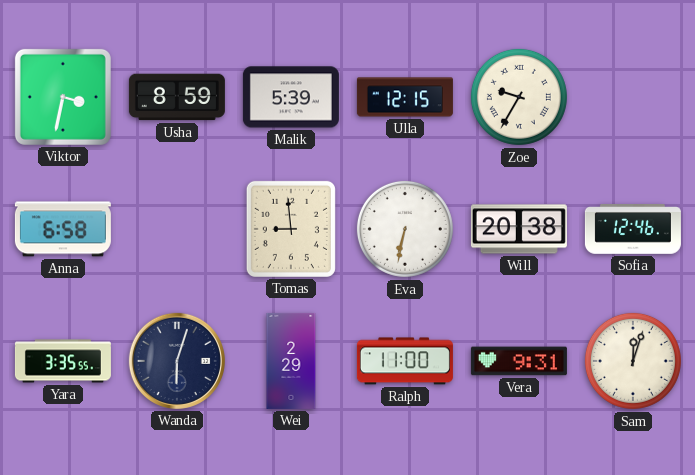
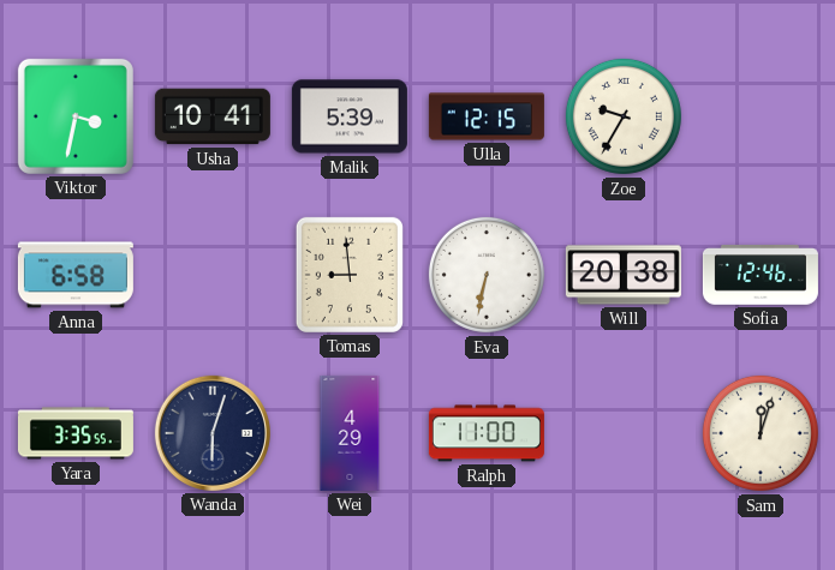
Usha: 8:59 -> 10:41
Wei: 2:29 -> 4:29
Vera: 9:31 -> none
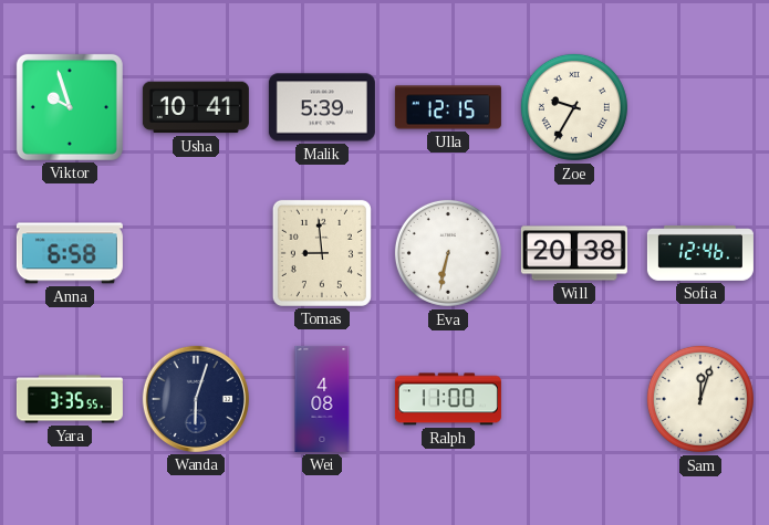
Viktor: 3:32 -> 9:57
Wei: 4:29 -> 4:08
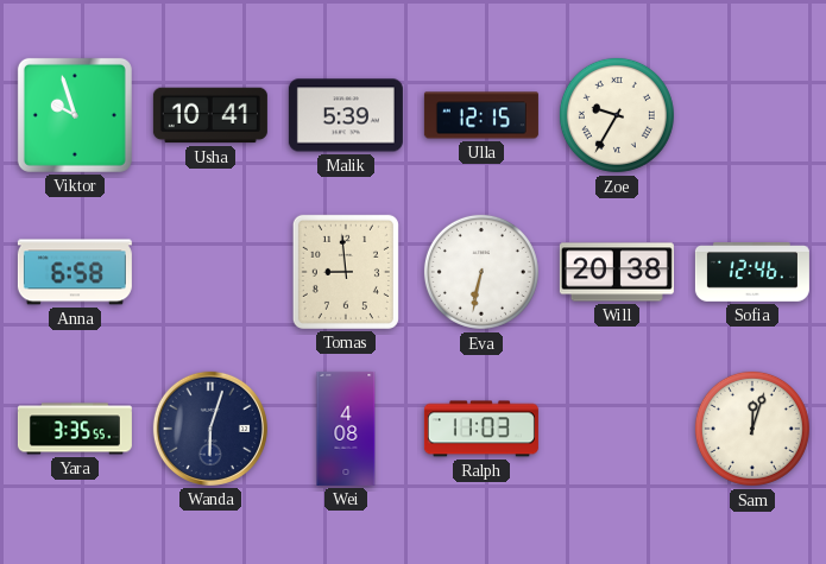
Ralph: 11:00 -> 11:03
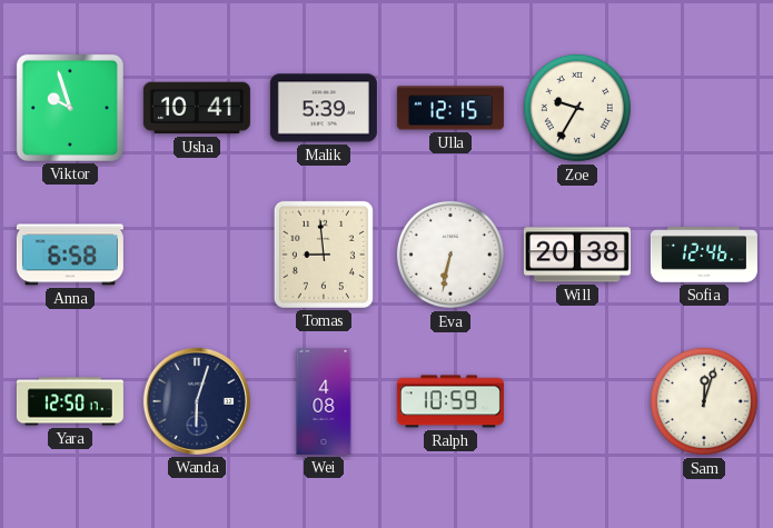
Yara: 3:35 -> 12:50
Ralph: 11:03 -> 10:59
